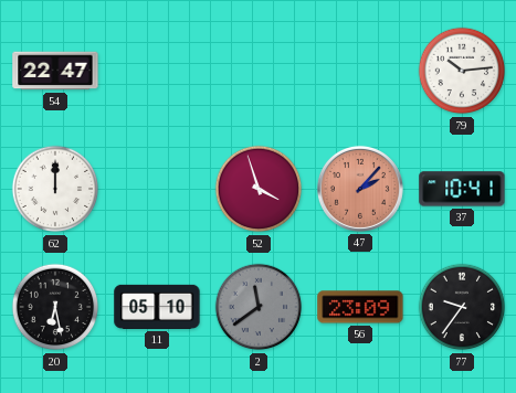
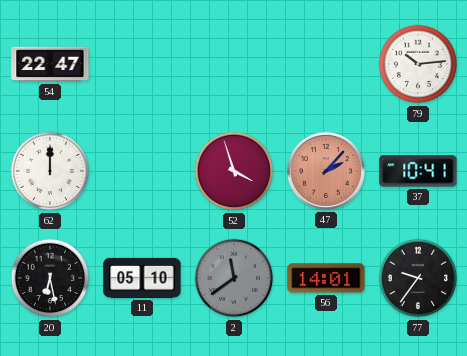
56: 23:09 -> 14:01
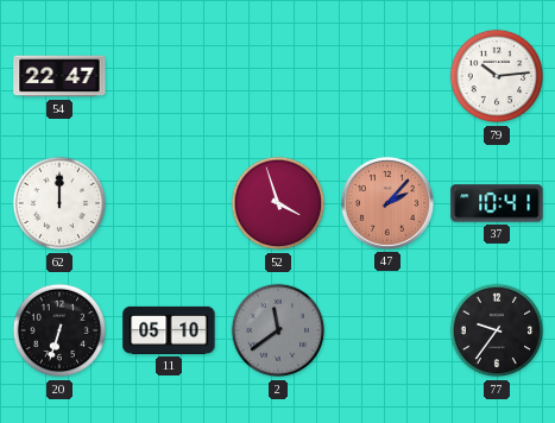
20: 6:28 -> 6:33
56: 14:01 -> none
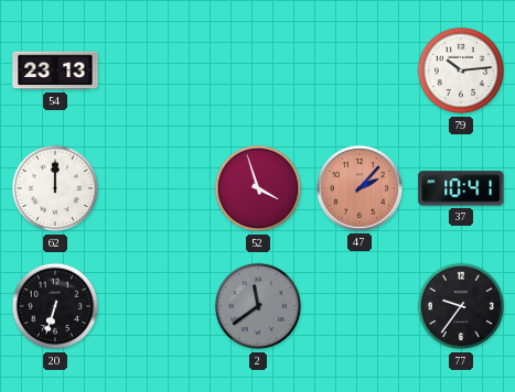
54: 22:47 -> 23:13
11: 05:10 -> none
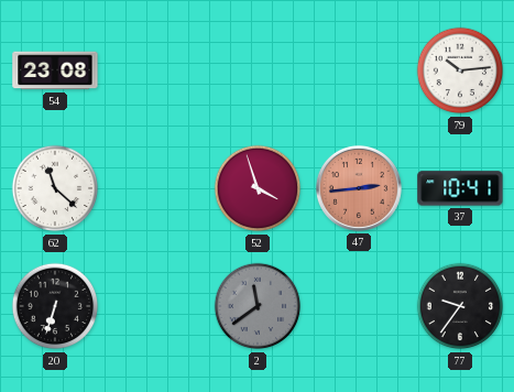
54: 23:13 -> 23:08
62: 12:00 -> 11:22
47: 2:07 -> 2:44
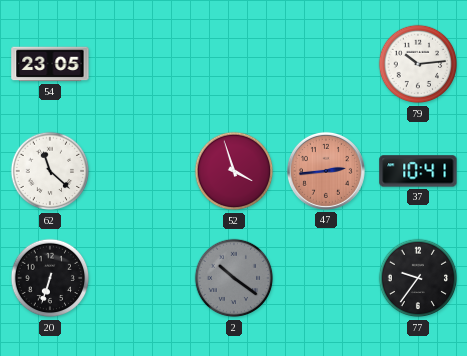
54: 23:08 -> 23:05
2: 11:39 -> 10:21
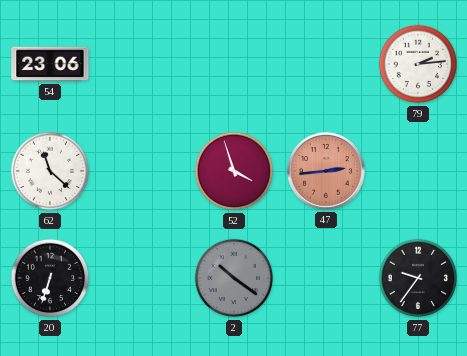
54: 23:05 -> 23:06
79: 10:14 -> 2:14
37: 10:41 -> none
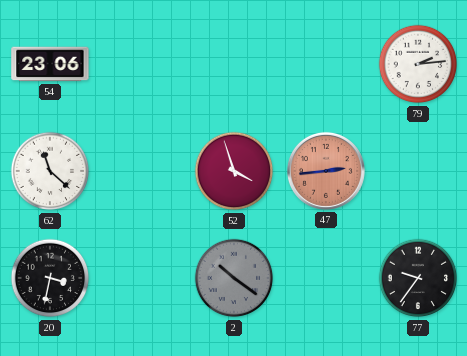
20: 6:33 -> 3:32
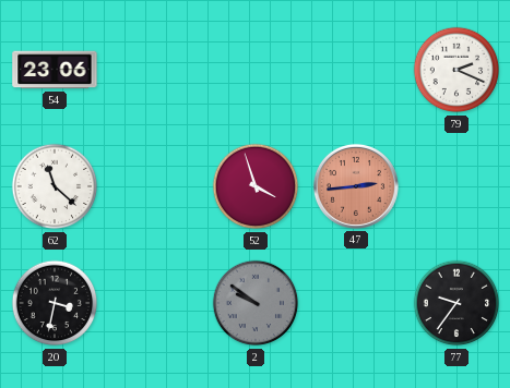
79: 2:14 -> 2:19
2: 10:21 -> 9:51
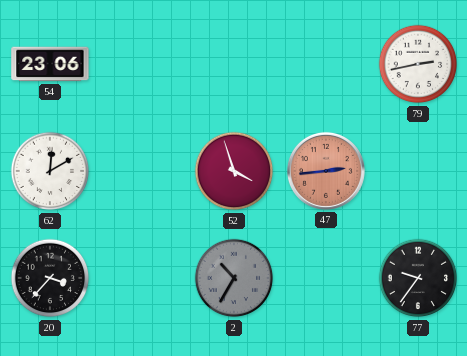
79: 2:19 -> 2:43
62: 11:22 -> 12:10
20: 3:32 -> 3:37
2: 9:51 -> 10:35
